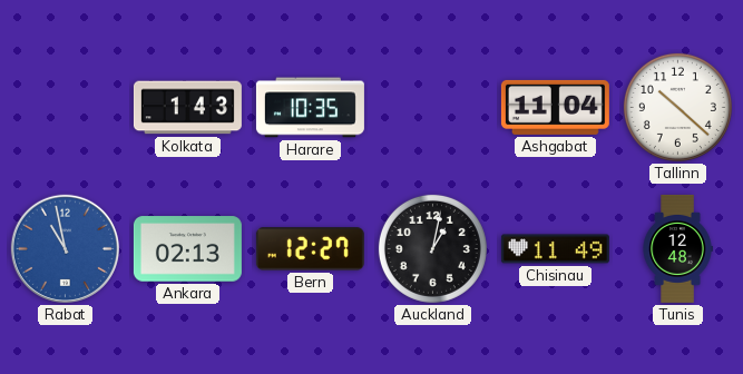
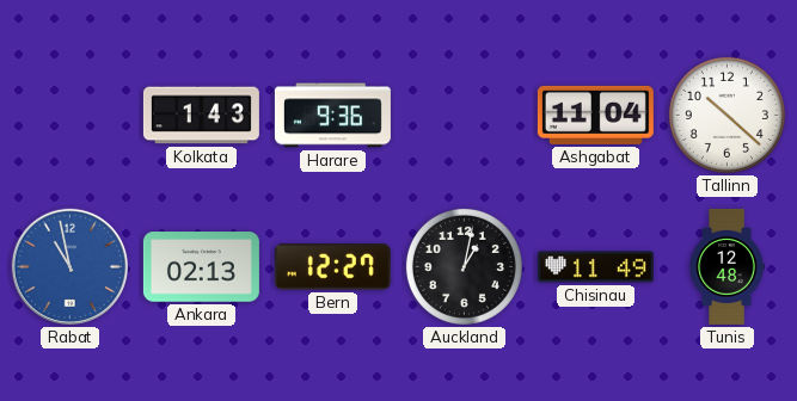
Harare: 10:35 -> 9:36
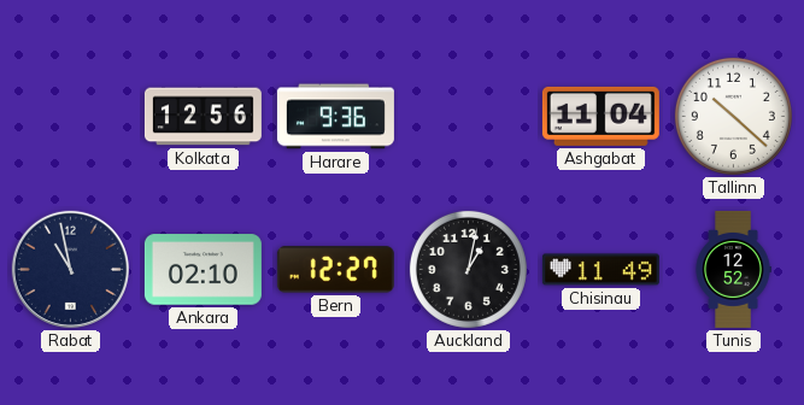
Kolkata: 1:43 -> 12:56
Rabat dial: blue -> navy
Ankara: 02:13 -> 02:10
Tunis: 12:48 -> 12:52
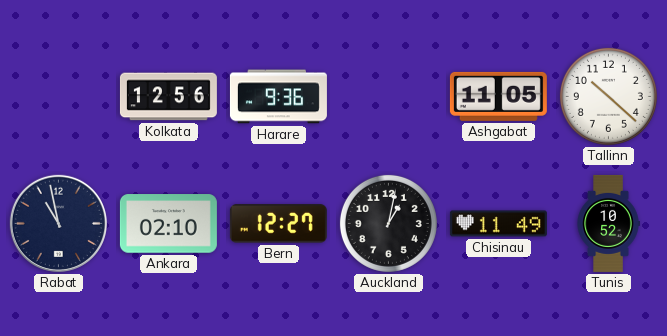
Ashgabat: 11:04 -> 11:05
Tunis: 12:52 -> 10:52
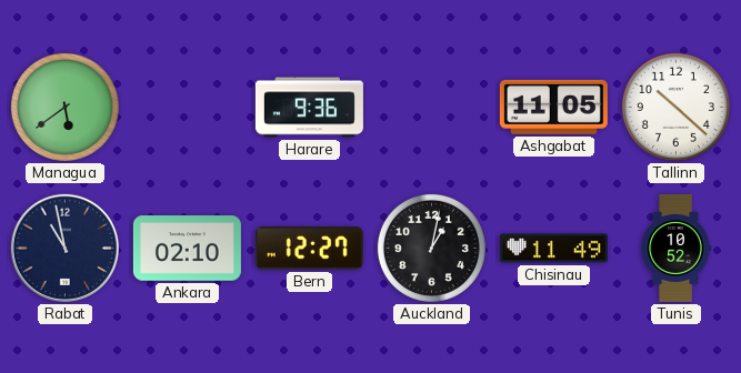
Managua: none -> 5:39
Kolkata: 12:56 -> none
